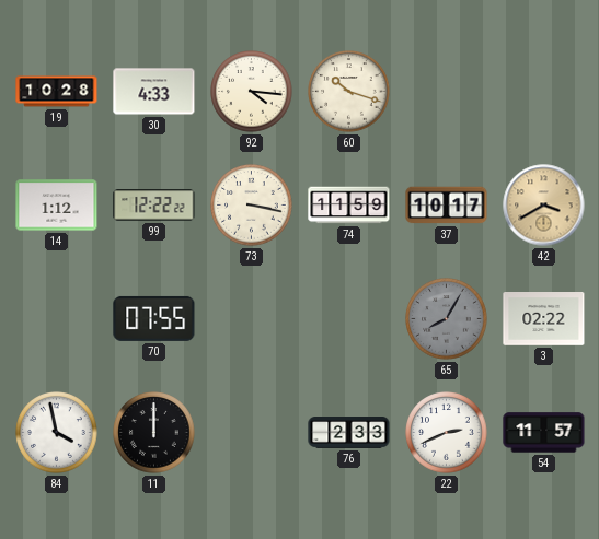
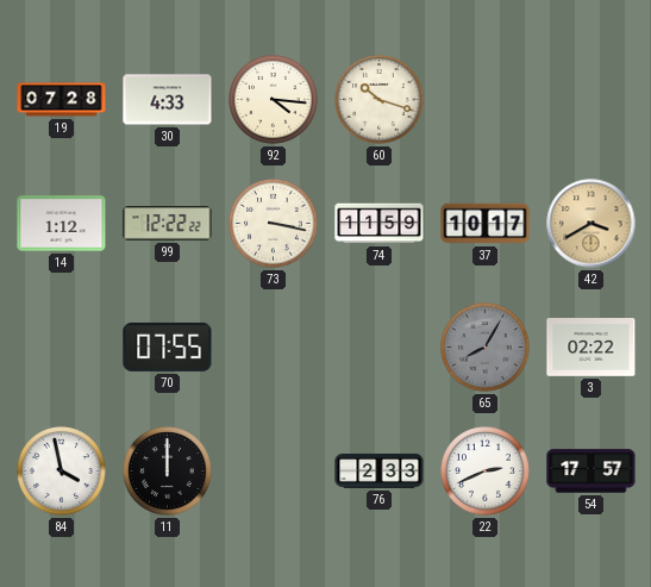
19: 10:28 -> 07:28
54: 11:57 -> 17:57
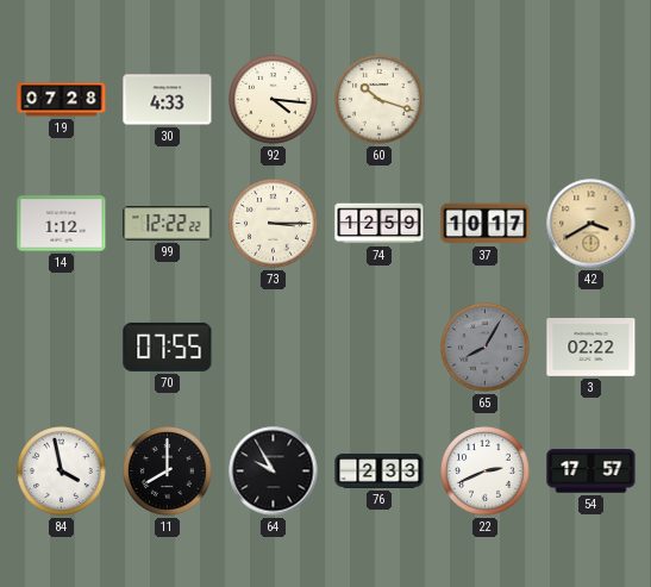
73: 3:17 -> 3:15
74: 11:59 -> 12:59
11: 12:00 -> 8:00
64: none -> 9:55
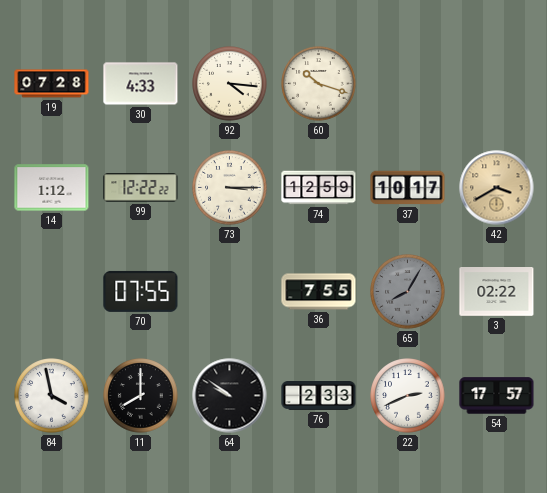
36: none -> 7:55
64: 9:55 -> 9:51
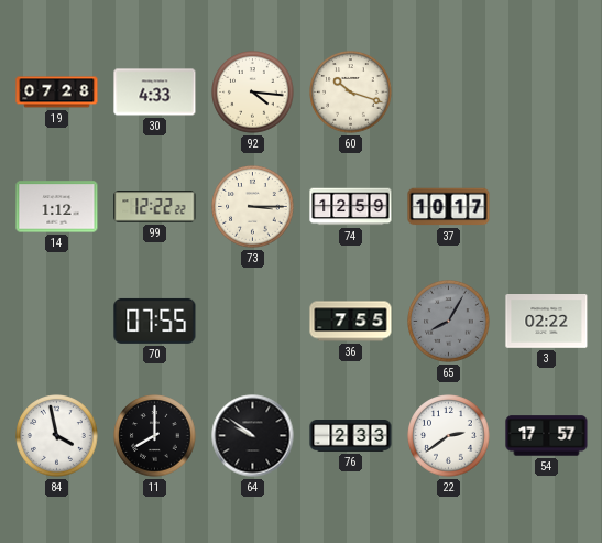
42: 3:40 -> none
22: 2:41 -> 2:39
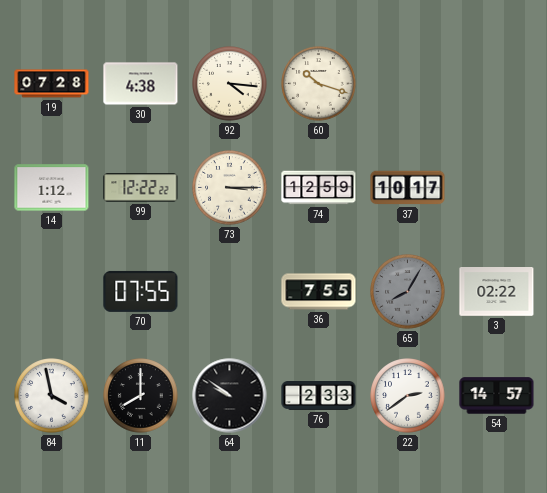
30: 4:33 -> 4:38
54: 17:57 -> 14:57
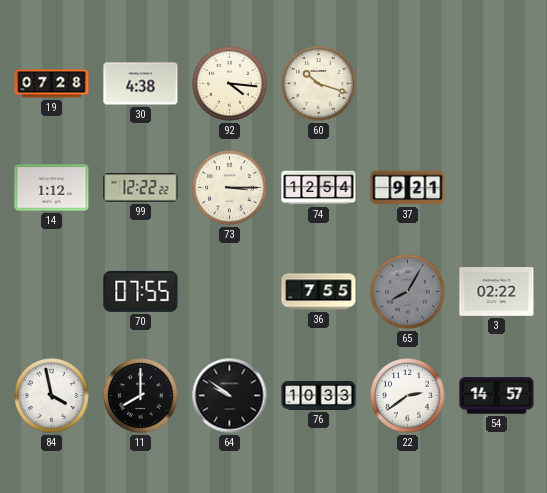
74: 12:59 -> 12:54
37: 10:17 -> 9:21
76: 2:33 -> 10:33
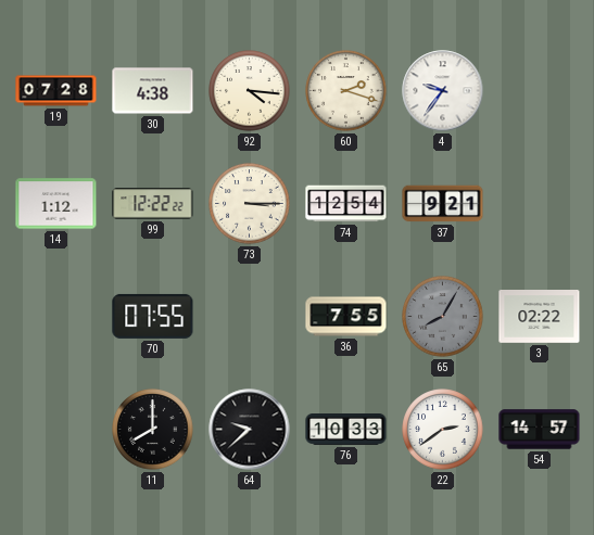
60: 10:18 -> 2:18
4: none -> 9:36
84: 3:58 -> none
64: 9:51 -> 9:38
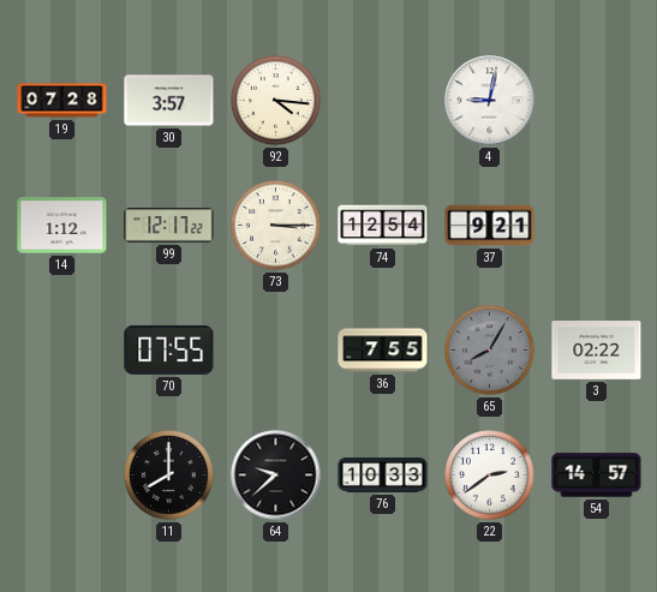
30: 4:38 -> 3:57
60: 2:18 -> none
4: 9:36 -> 9:02
99: 12:22 -> 12:17
